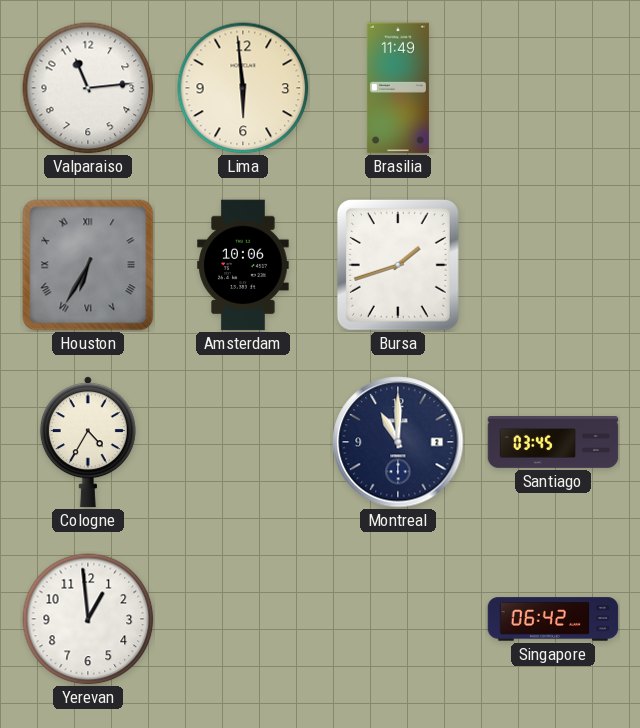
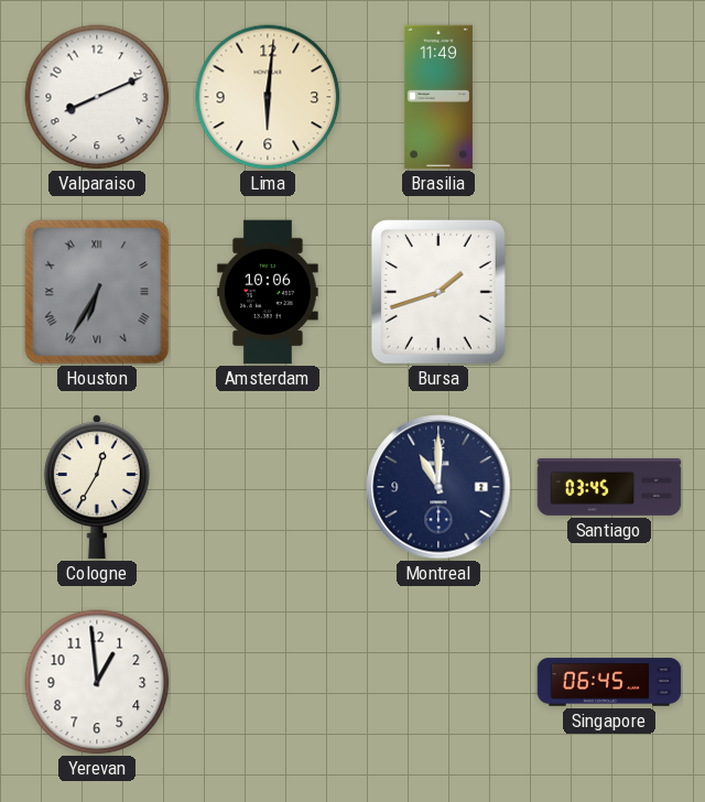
Valparaiso: 11:14 -> 8:11
Lima: 5:59 -> 6:01
Cologne: 4:35 -> 12:35
Singapore: 06:42 -> 06:45
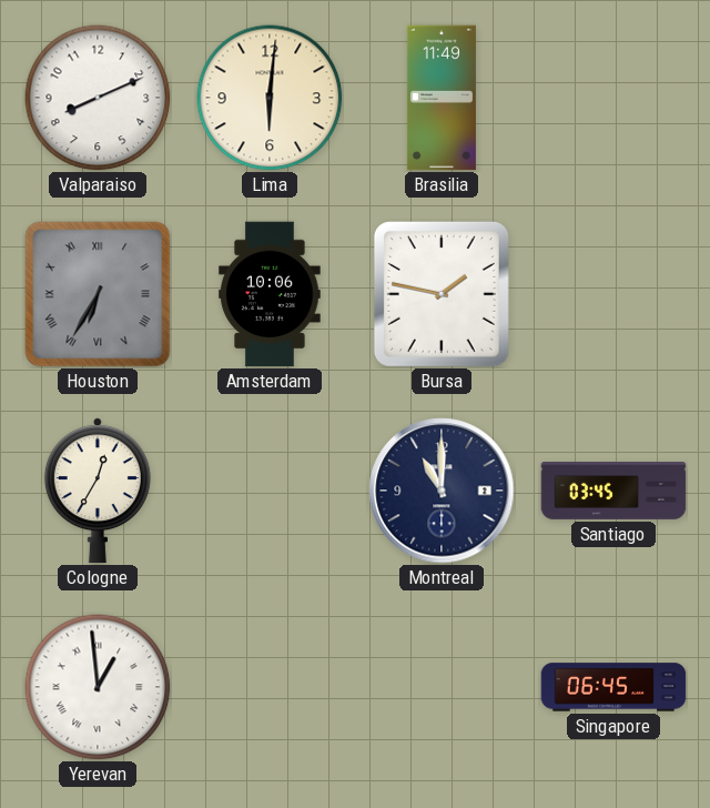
Bursa: 1:42 -> 1:47
Yerevan numerals: Arabic -> Roman
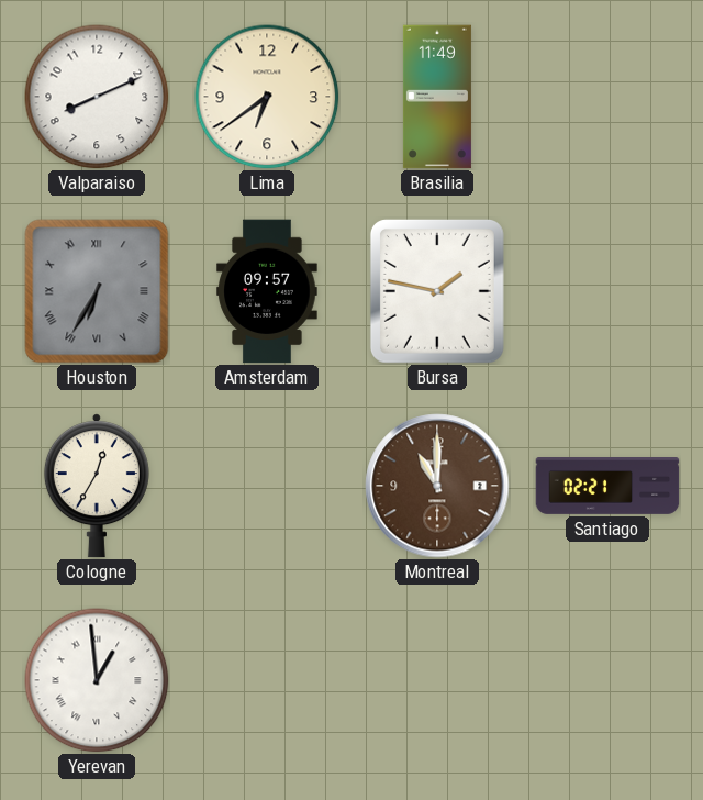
Lima: 6:01 -> 6:39
Amsterdam: 10:06 -> 09:57
Montreal dial: navy -> brown
Santiago: 03:45 -> 02:21
Singapore: 06:45 -> none
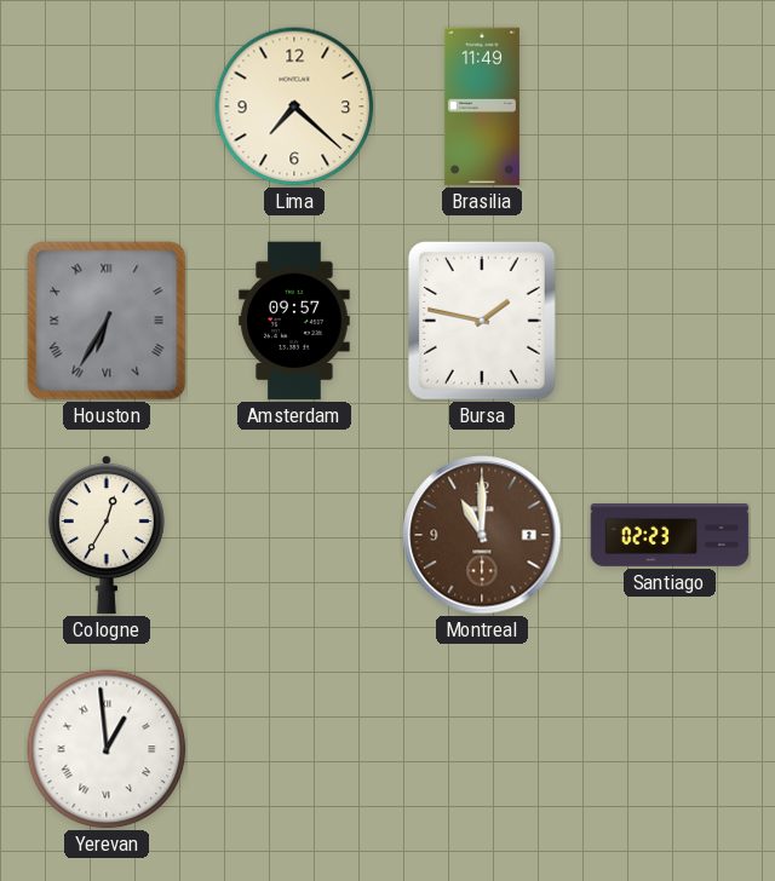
Valparaiso: 8:11 -> none
Lima: 6:39 -> 7:22
Santiago: 02:21 -> 02:23
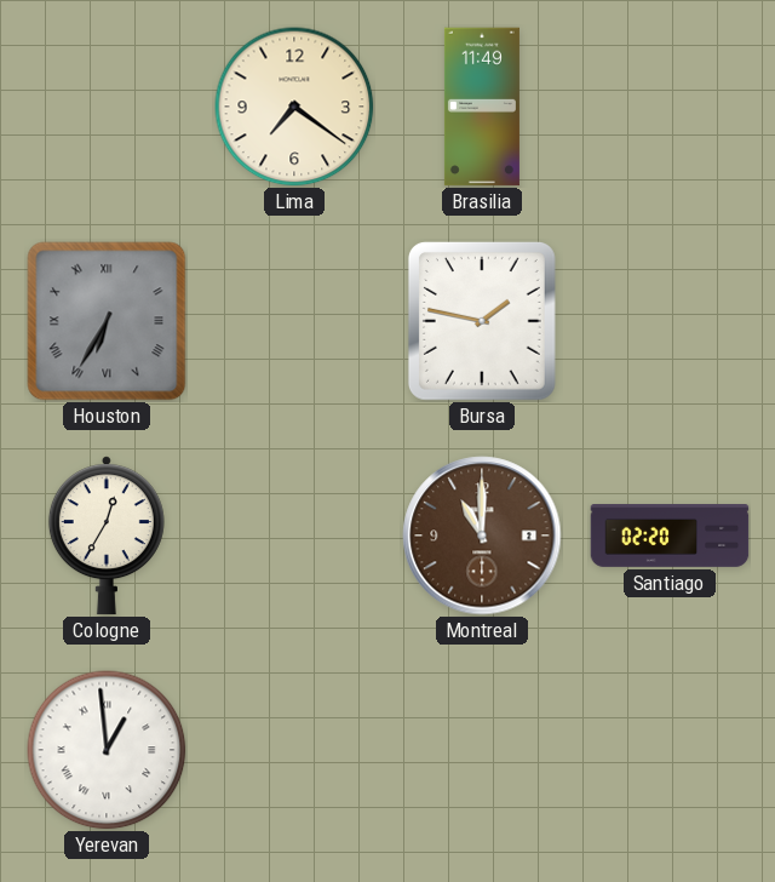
Lima: 7:22 -> 7:21
Amsterdam: 09:57 -> none
Santiago: 02:23 -> 02:20
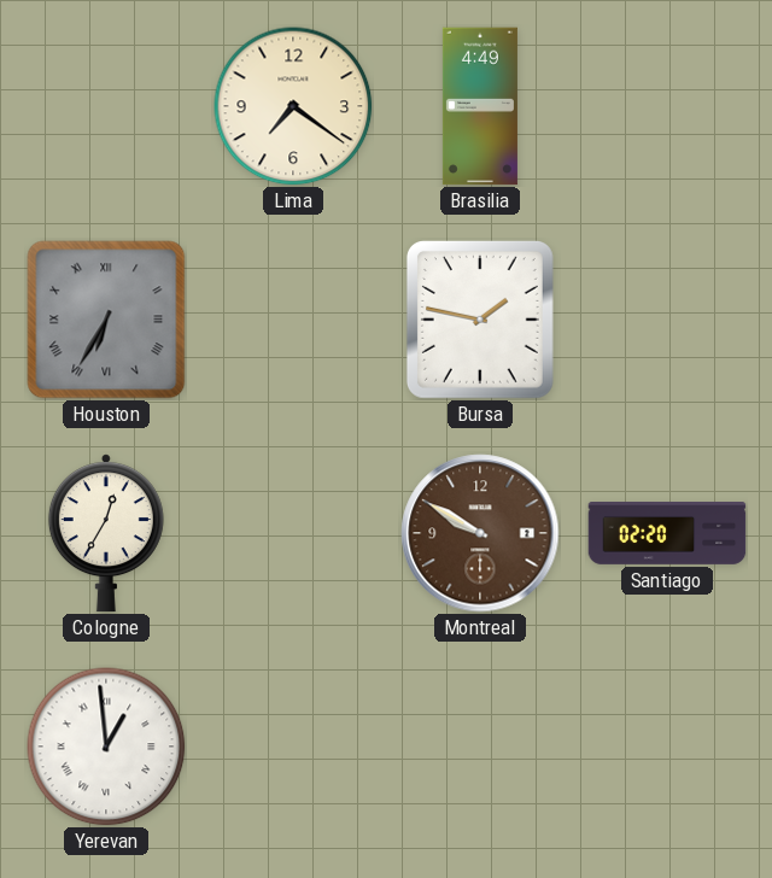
Brasilia: 11:49 -> 4:49
Montreal: 11:00 -> 9:50
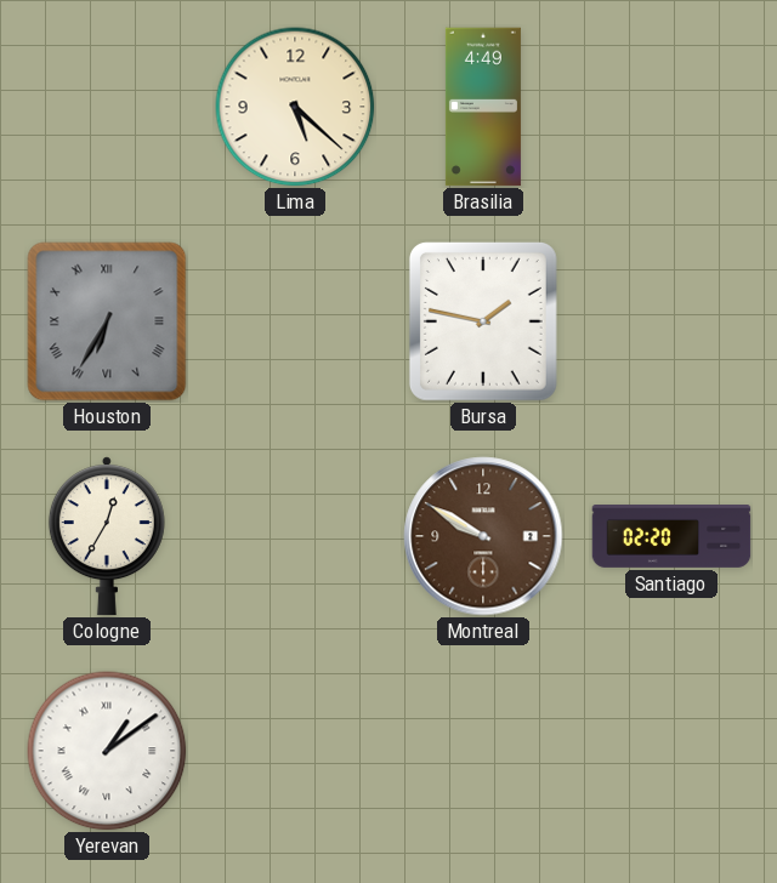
Lima: 7:21 -> 5:22
Yerevan: 12:59 -> 1:09
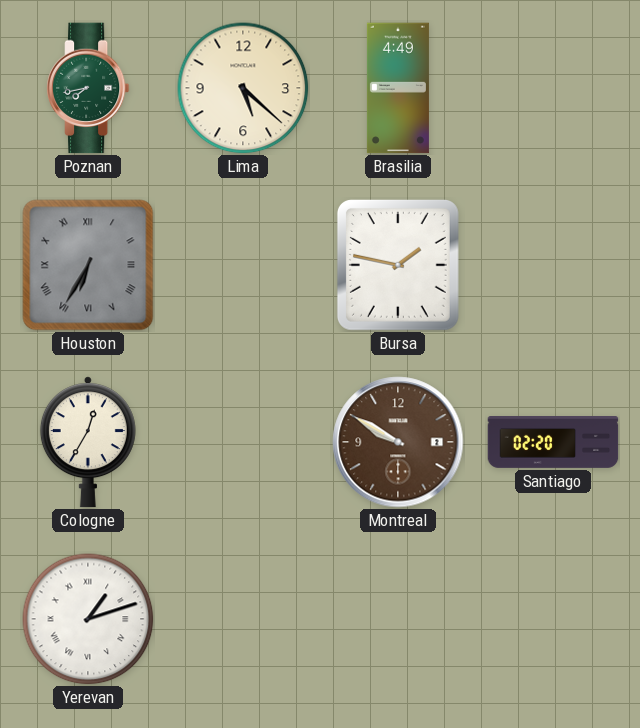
Poznan: none -> 7:43
Yerevan: 1:09 -> 1:12
